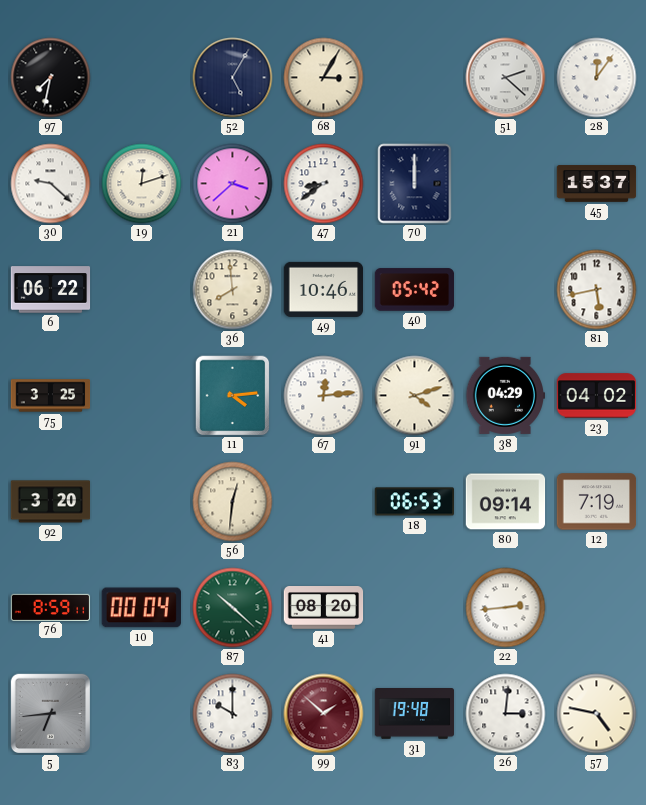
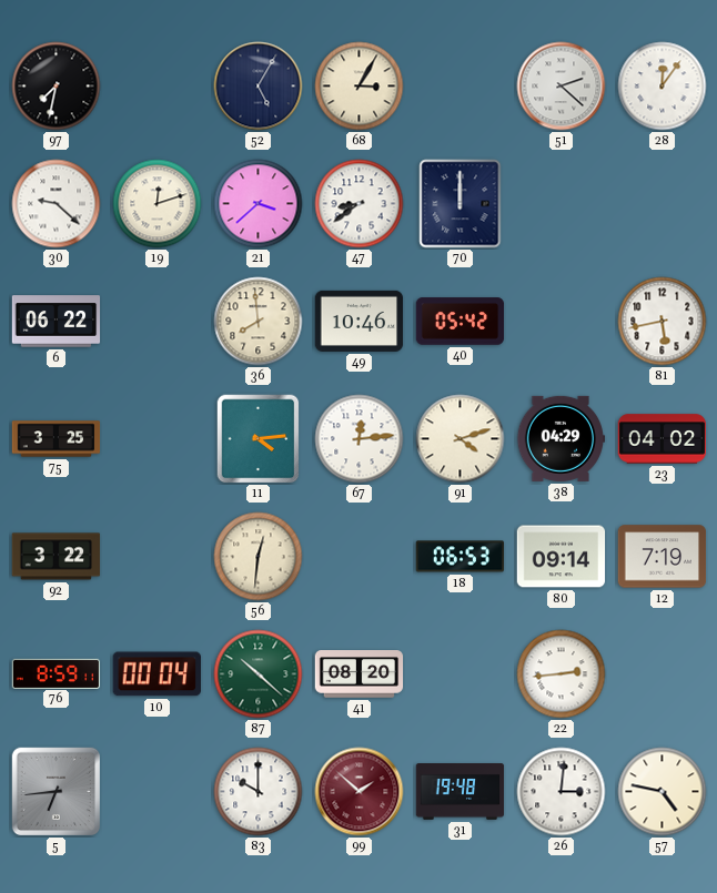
45: 15:37 -> none
92: 3:20 -> 3:22
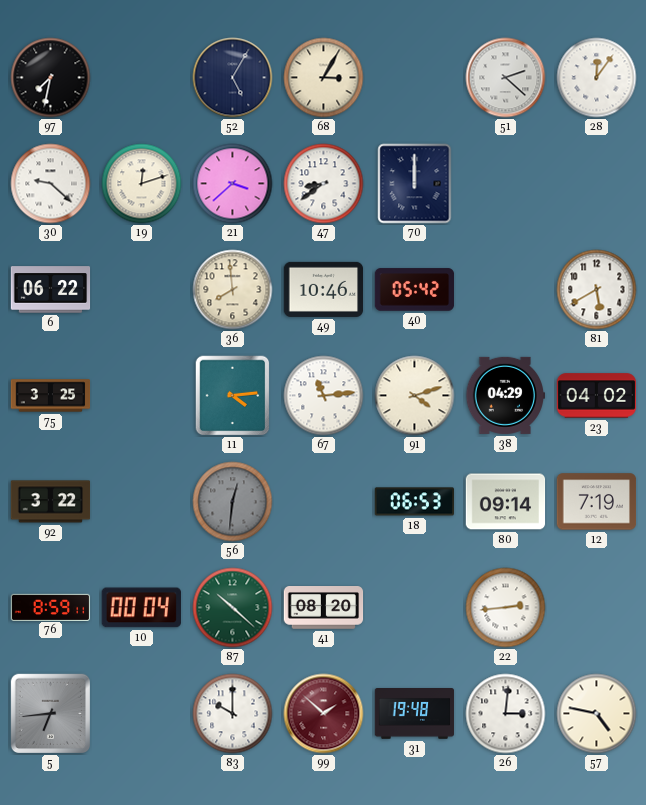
81: 5:43 -> 5:40
67: 12:14 -> 11:14
56 dial: cream -> grey
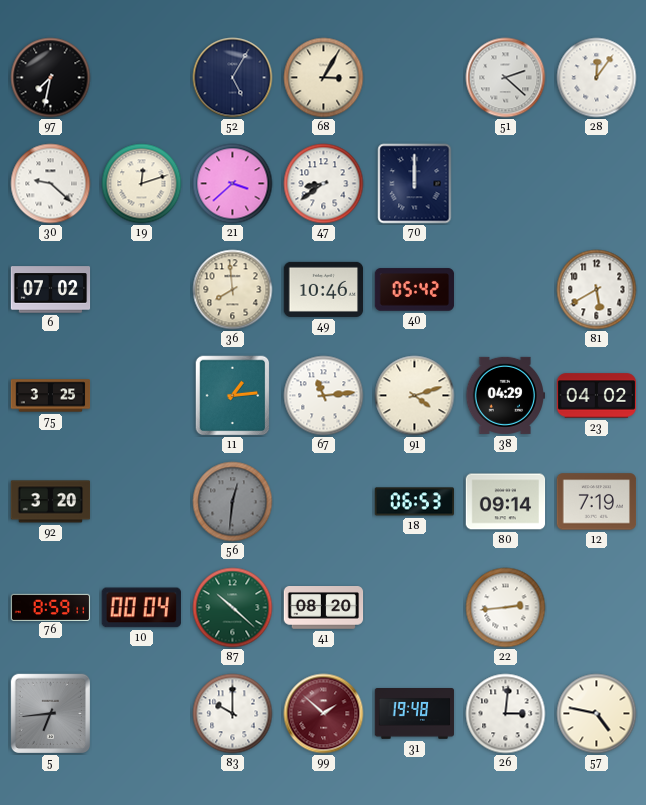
6: 06:22 -> 07:02
11: 4:14 -> 1:14
92: 3:22 -> 3:20
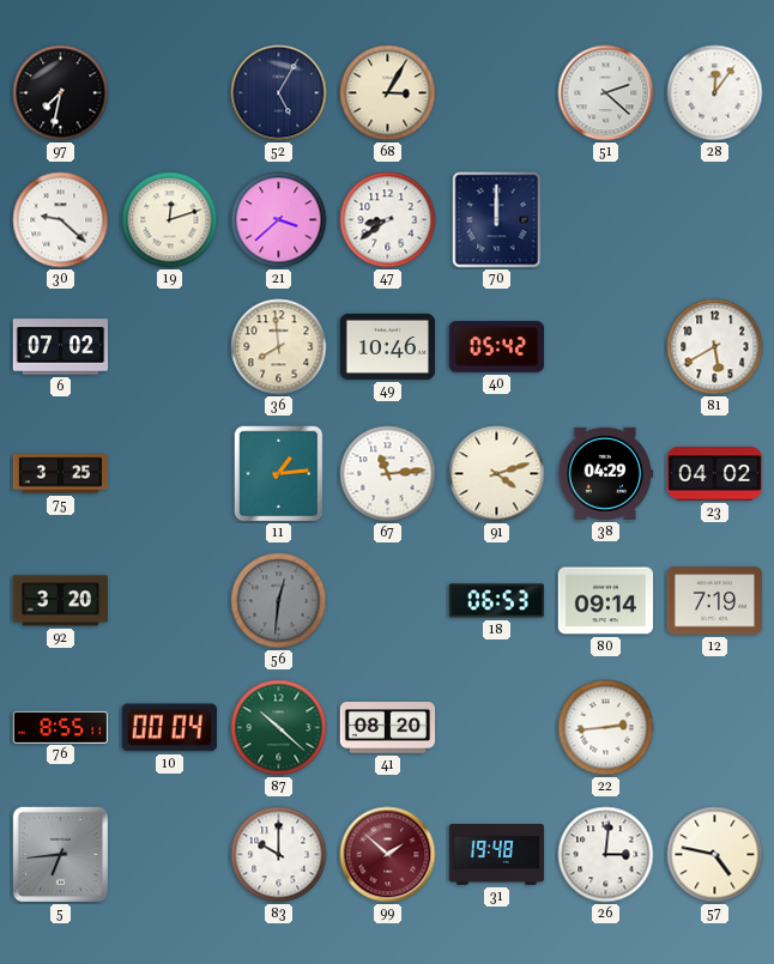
76: 8:59 -> 8:55
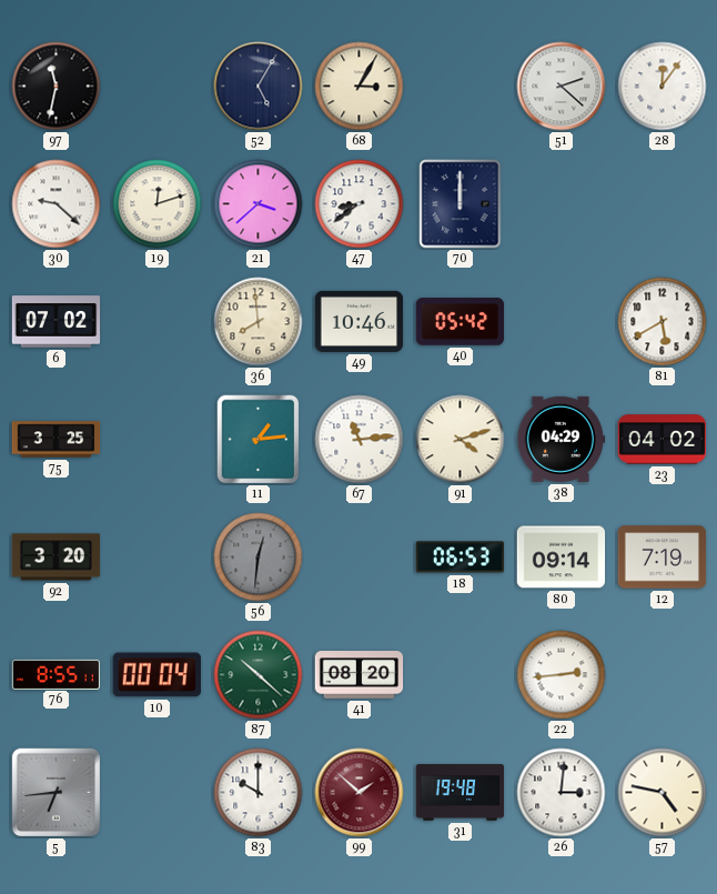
97: 7:32 -> 11:32
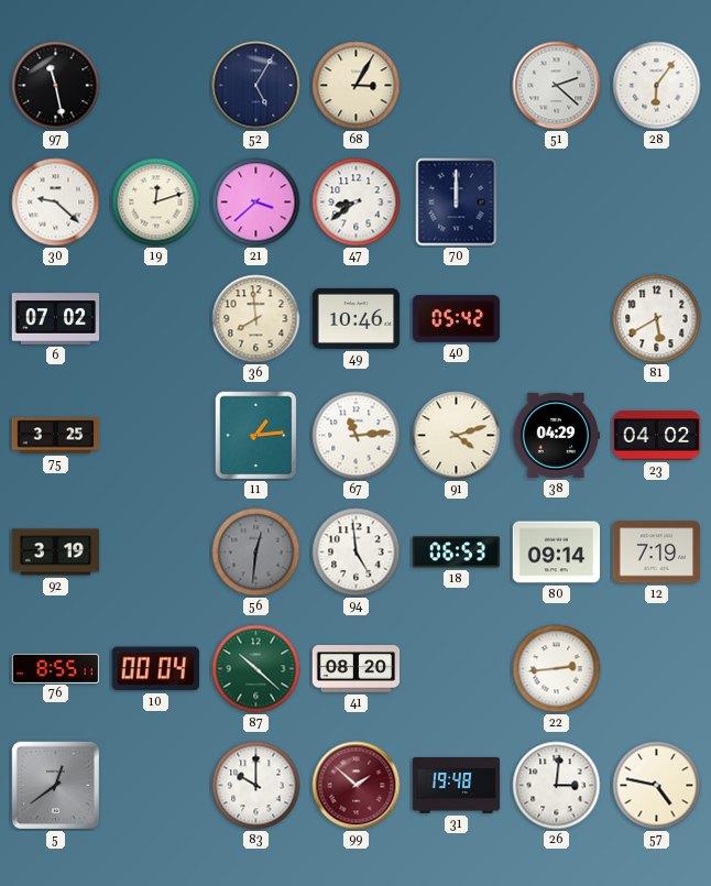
97: 11:32 -> 11:28
28: 12:06 -> 6:06
92: 3:20 -> 3:19
94: none -> 4:59
5: 6:44 -> 12:39
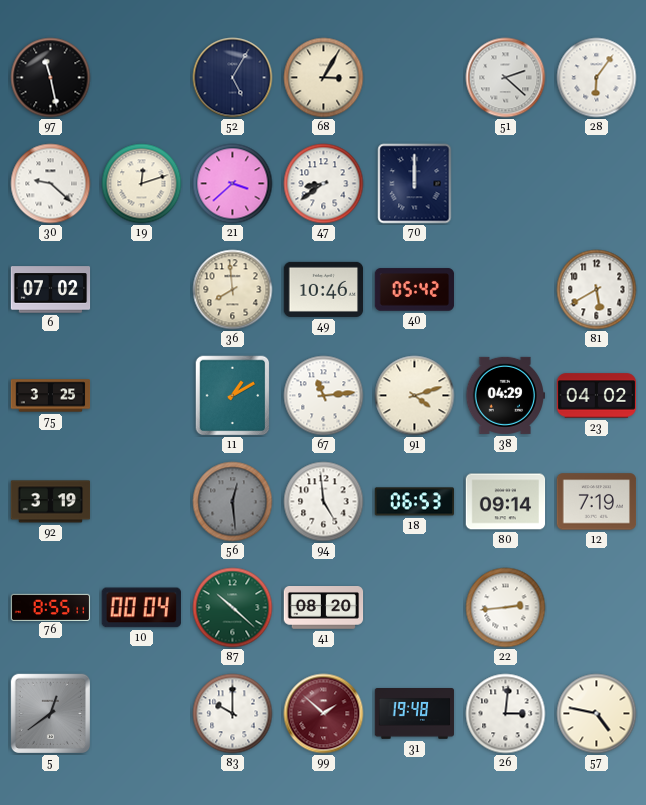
11: 1:14 -> 1:10
56: 12:31 -> 12:29
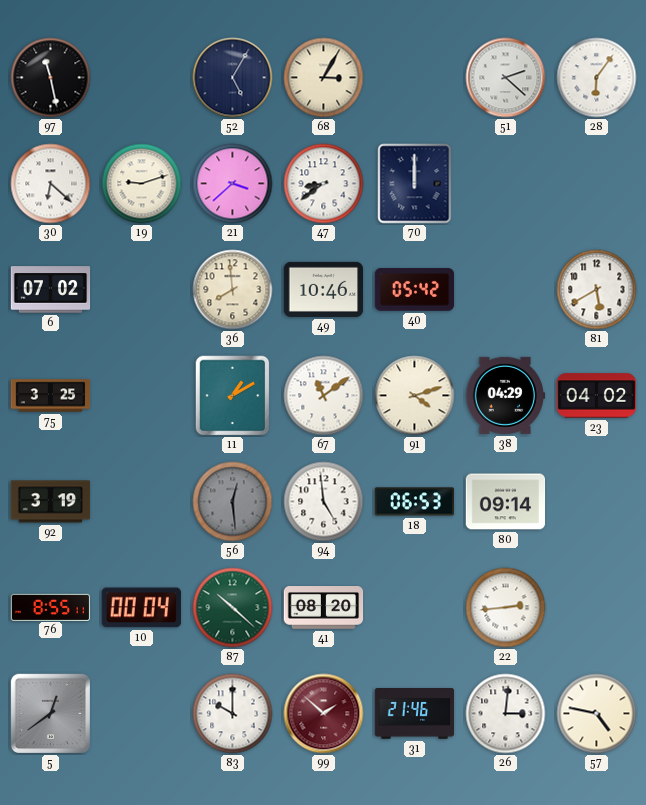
30: 9:22 -> 6:22
19: 12:12 -> 9:12
67: 11:14 -> 11:09
12: 7:19 -> none
31: 19:48 -> 21:46
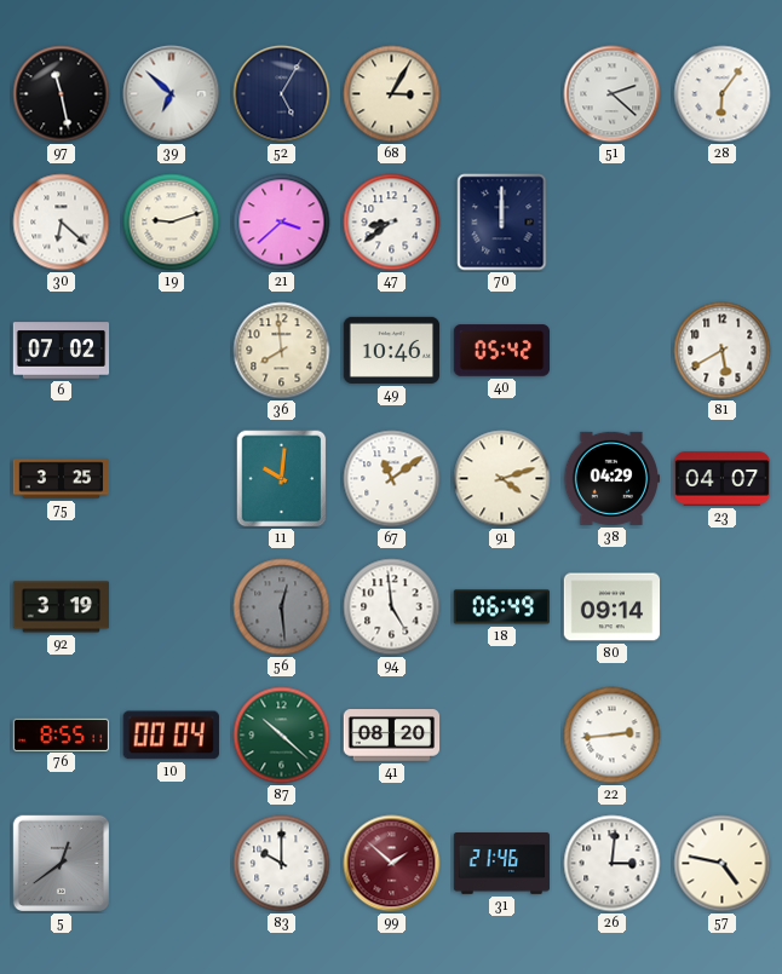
39: none -> 6:52
11: 1:10 -> 10:01
23: 04:02 -> 04:07
18: 06:53 -> 06:49
